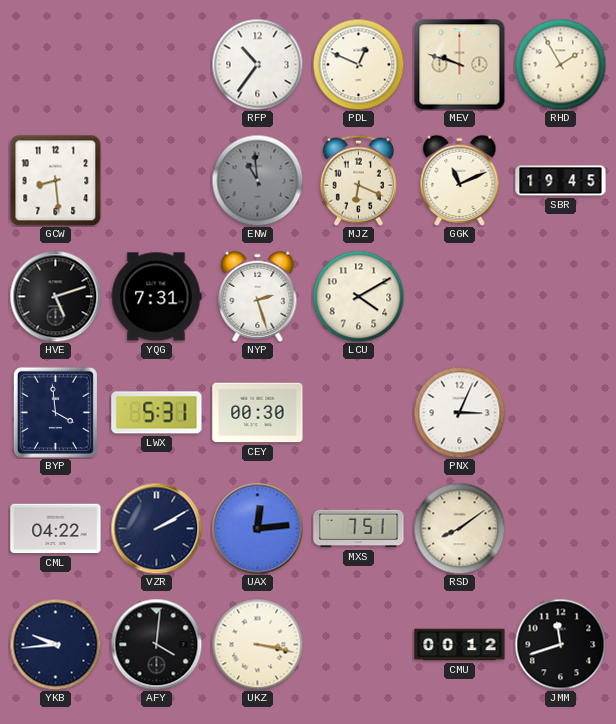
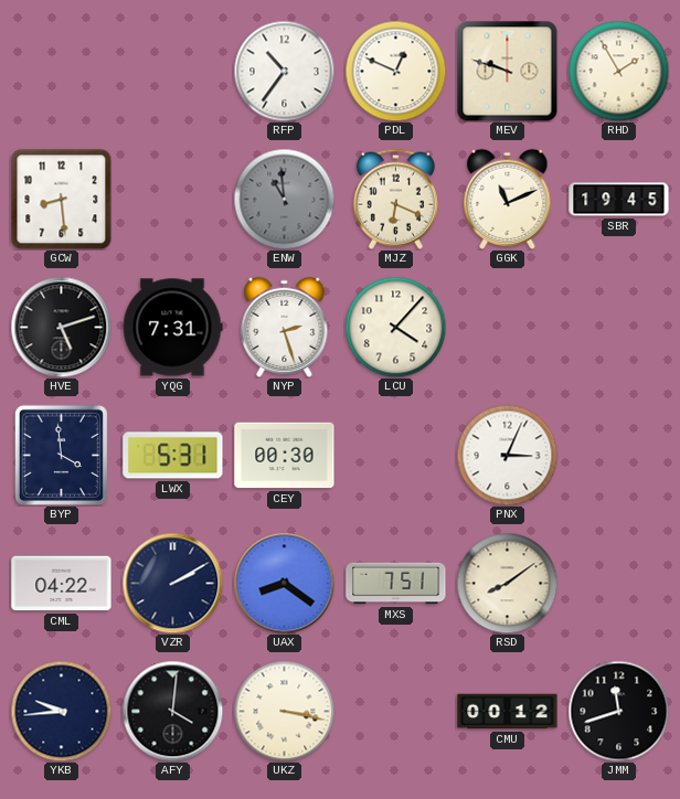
LCU: 4:10 -> 4:07
UAX: 12:14 -> 8:21
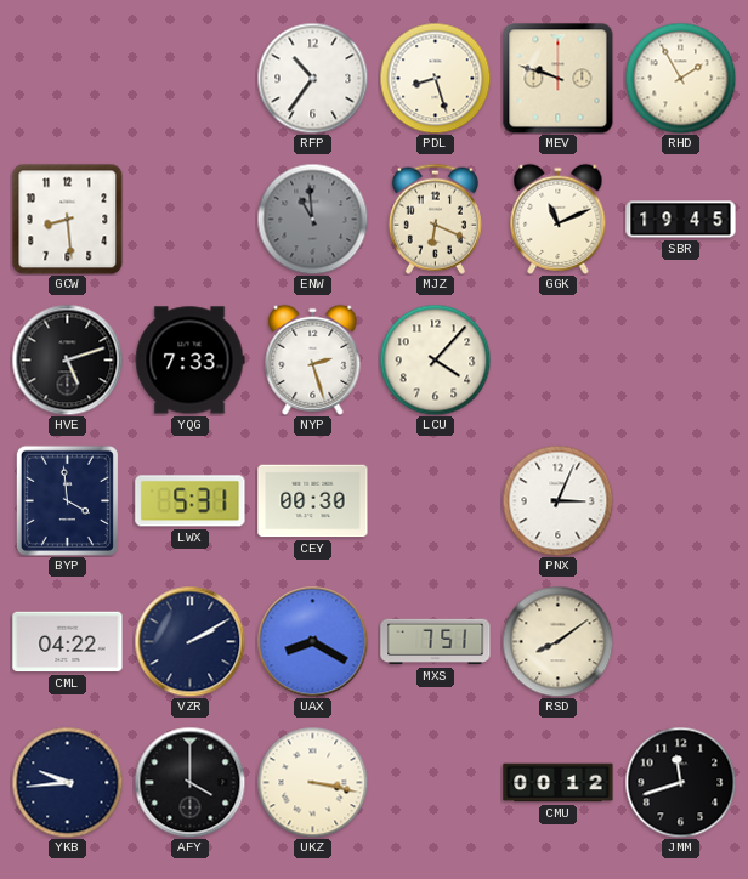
PDL: 12:49 -> 8:27
YQG: 7:31 -> 7:33
UAX: 8:21 -> 8:20
AFY: 4:01 -> 4:00
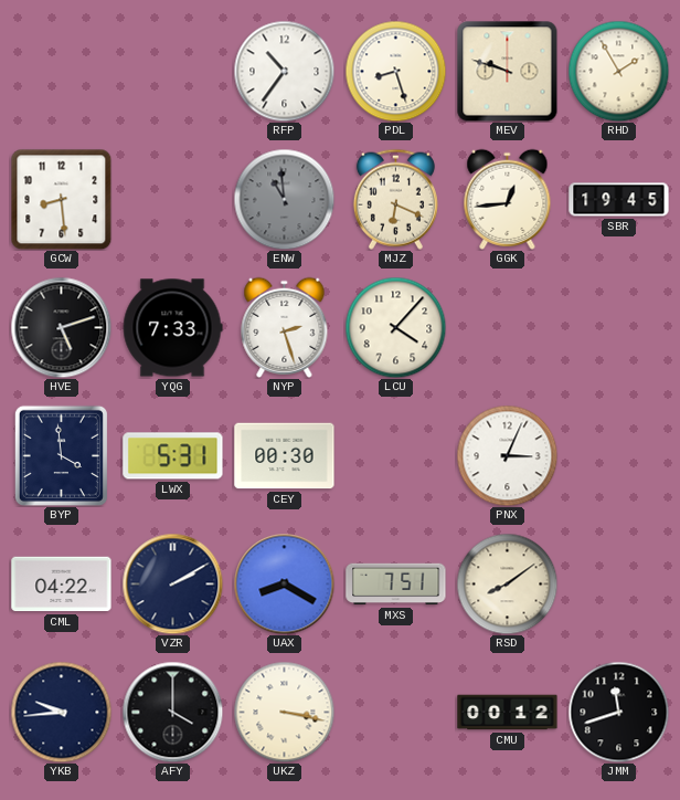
GGK: 11:11 -> 12:44
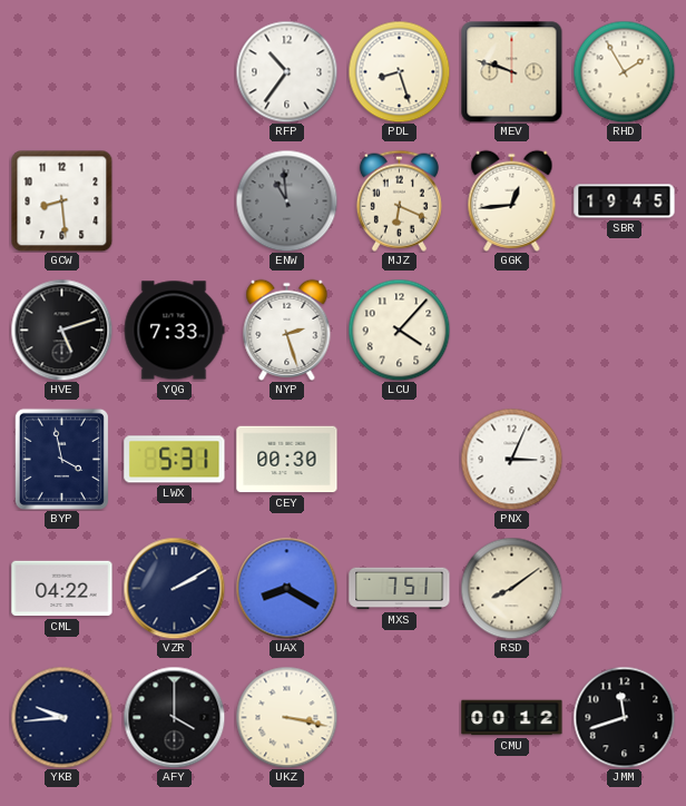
BYP: 3:59 -> 3:58
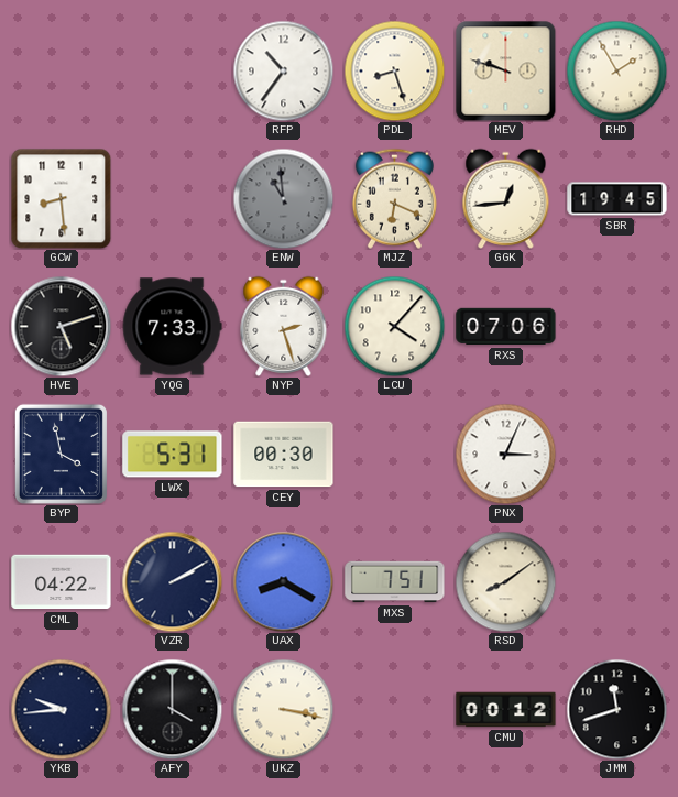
RXS: none -> 07:06
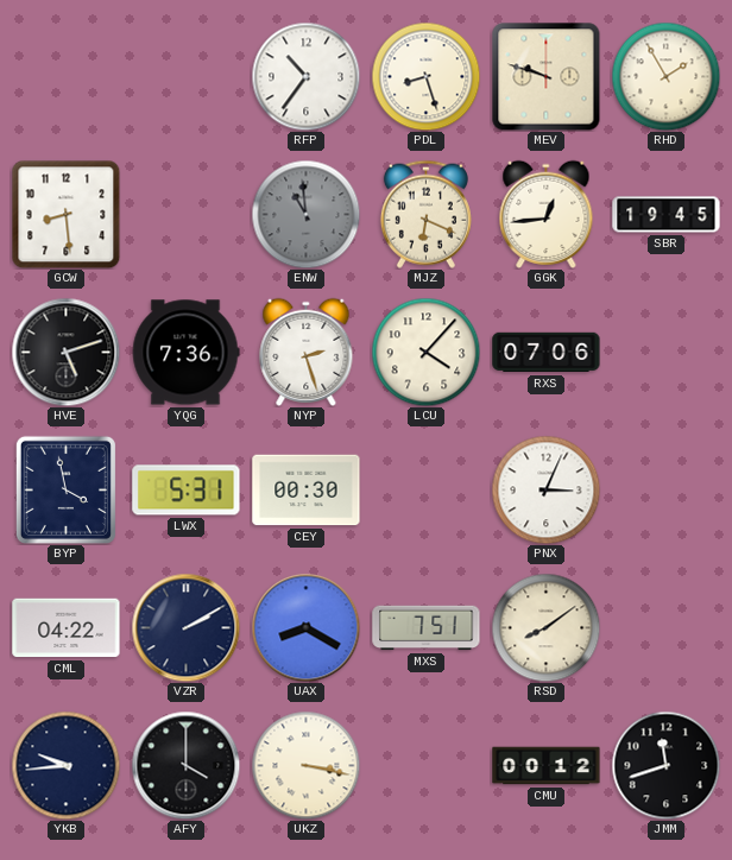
YQG: 7:33 -> 7:36
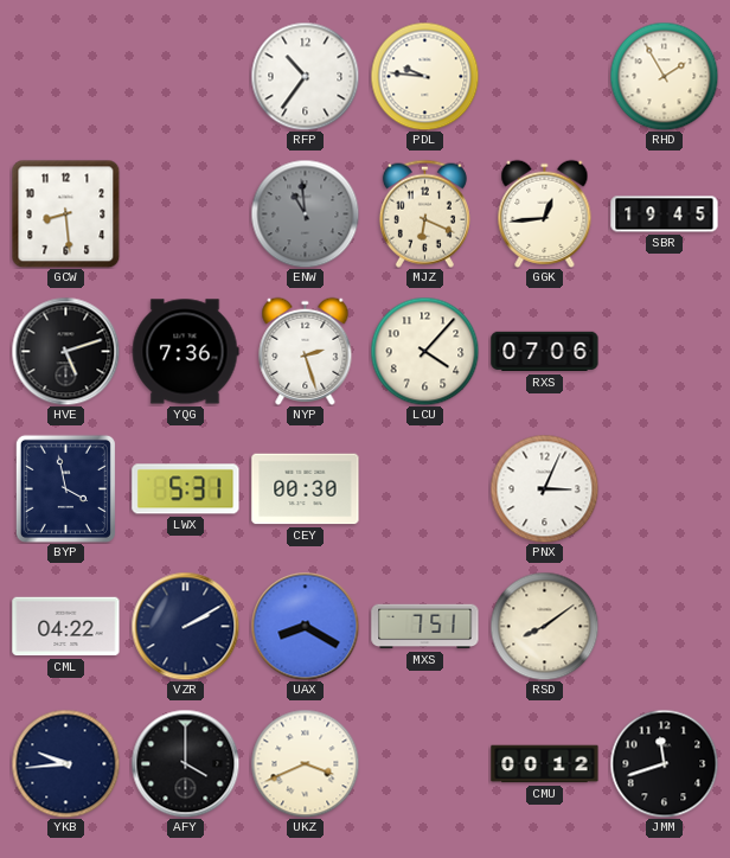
PDL: 8:27 -> 9:46
MEV: 9:48 -> none
UKZ: 3:17 -> 3:41
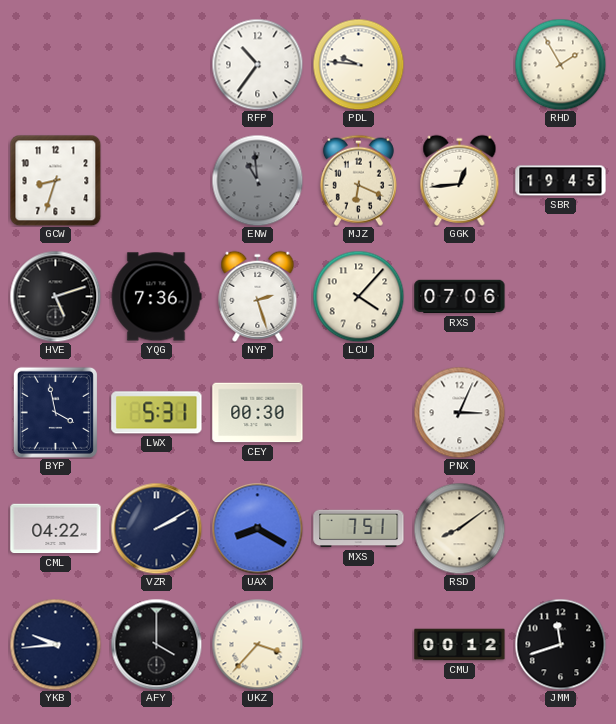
GCW: 8:29 -> 8:33
UKZ: 3:41 -> 3:37
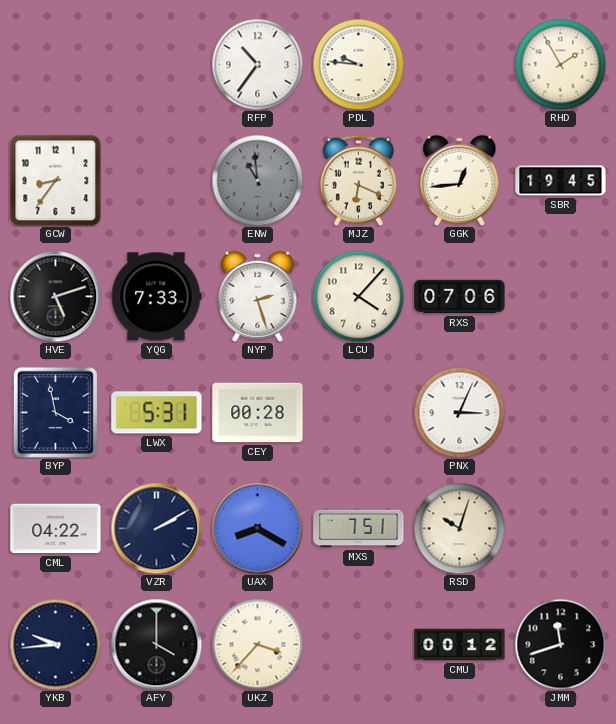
GCW: 8:33 -> 8:36
YQG: 7:36 -> 7:33
CEY: 00:30 -> 00:28
RSD: 8:09 -> 10:03
